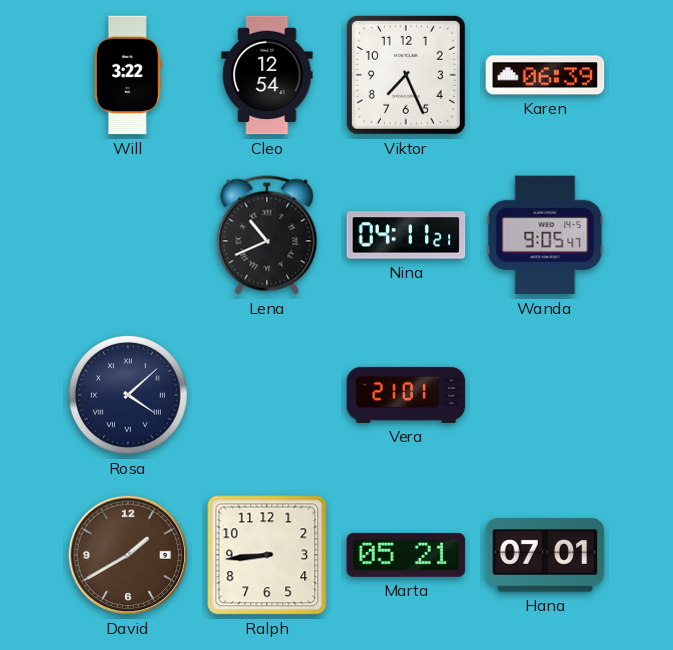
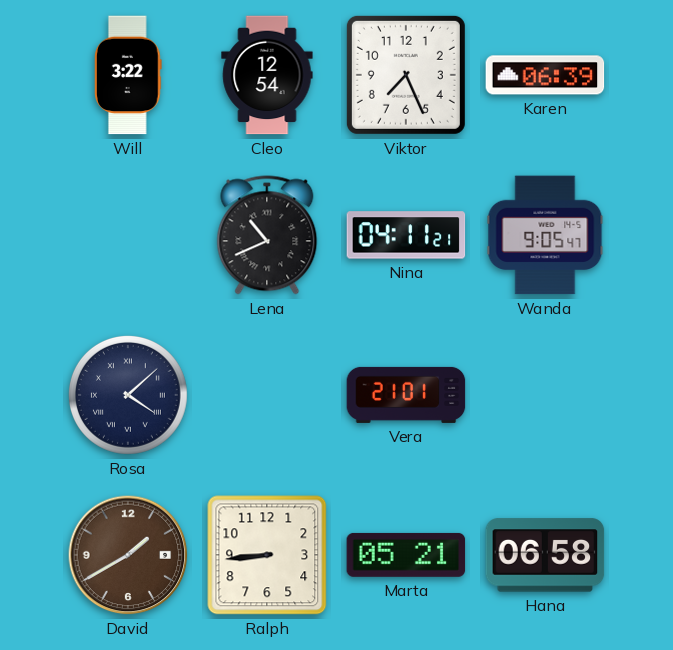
Hana: 07:01 -> 06:58
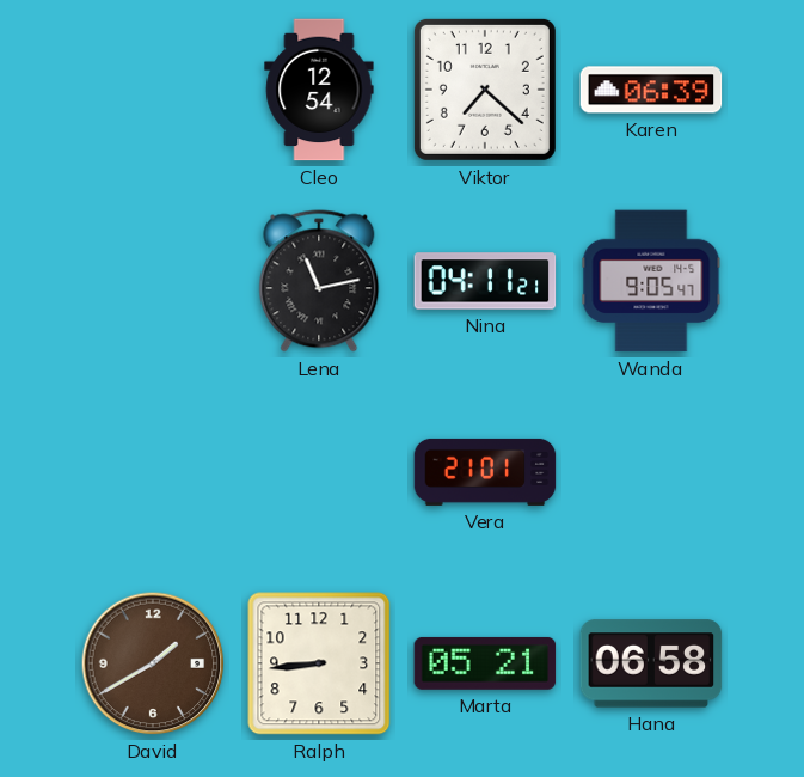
Will: 3:22 -> none
Viktor: 7:26 -> 7:22
Lena: 10:41 -> 11:13
Rosa: 4:08 -> none
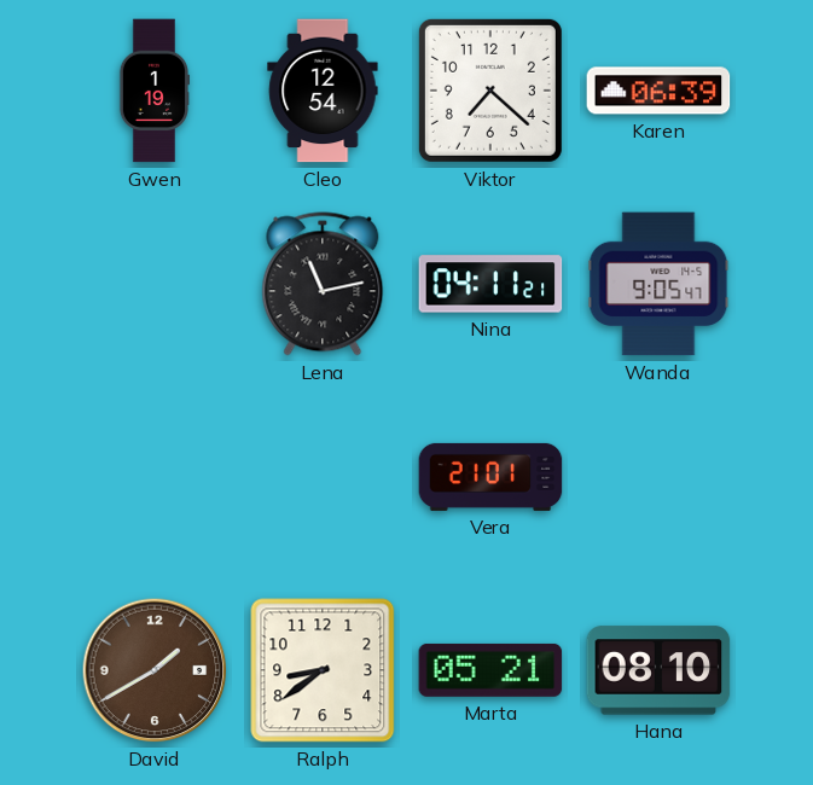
Gwen: none -> 1:19
Ralph: 8:44 -> 8:39
Hana: 06:58 -> 08:10
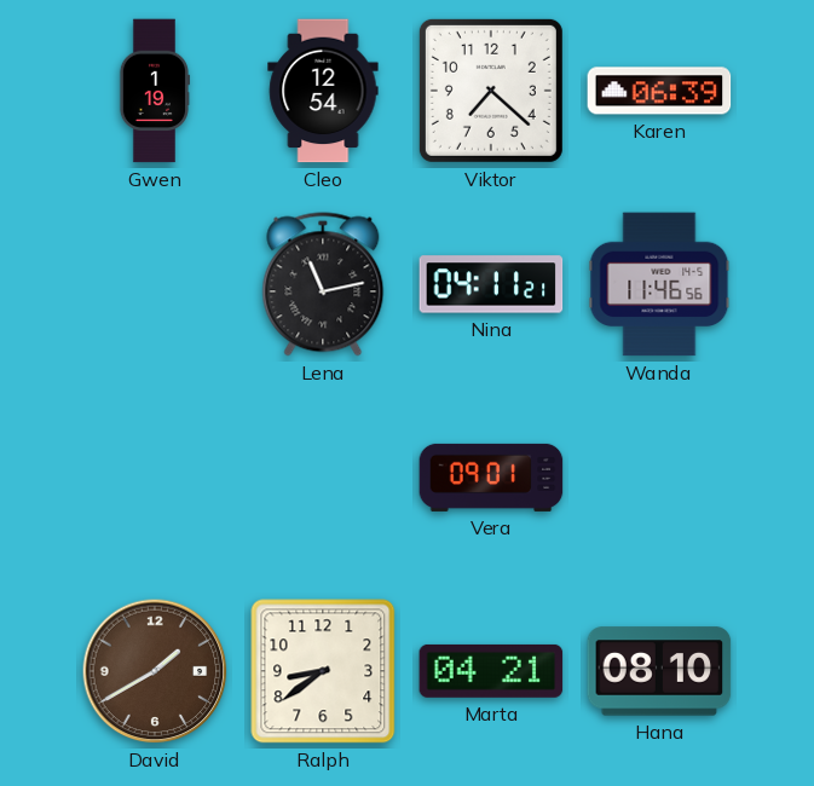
Wanda: 9:05 -> 11:46
Vera: 21:01 -> 09:01
Marta: 05:21 -> 04:21
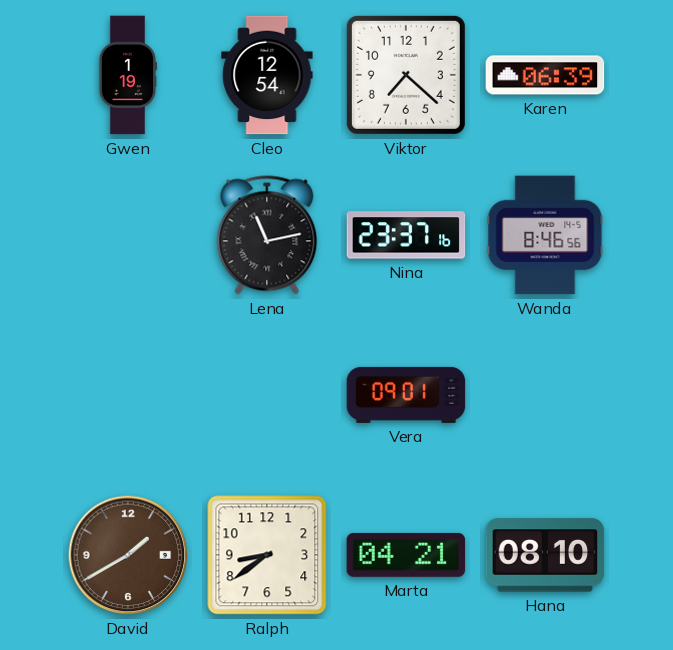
Nina: 04:11 -> 23:37
Wanda: 11:46 -> 8:46
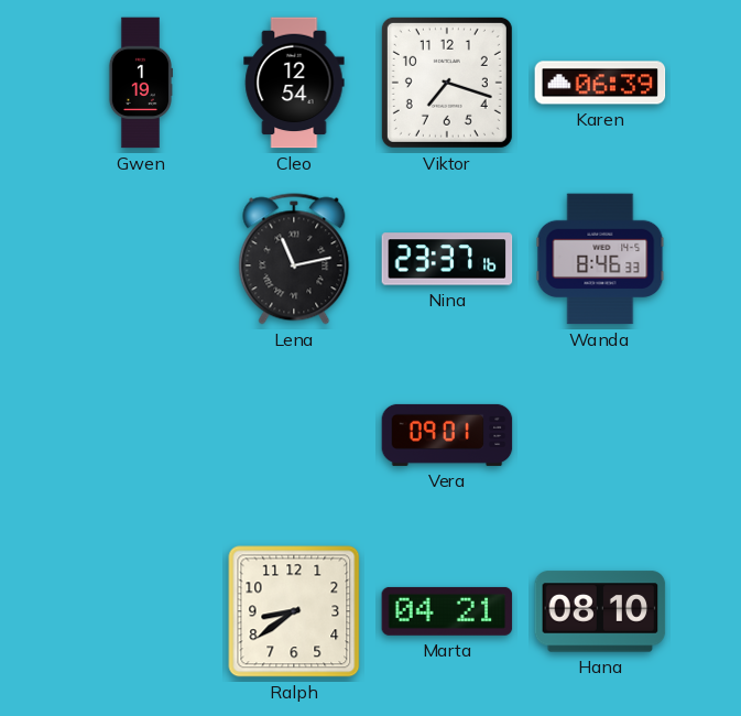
Viktor: 7:22 -> 7:18
Wanda: 8:46:56 -> 8:46:33
David: 1:40 -> none
